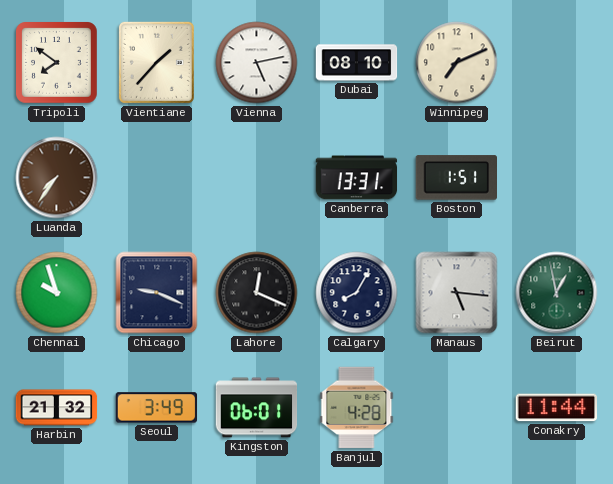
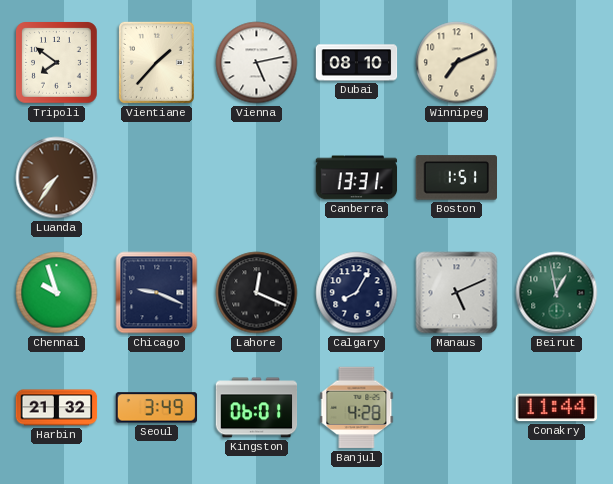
Manaus: 5:16 -> 5:11
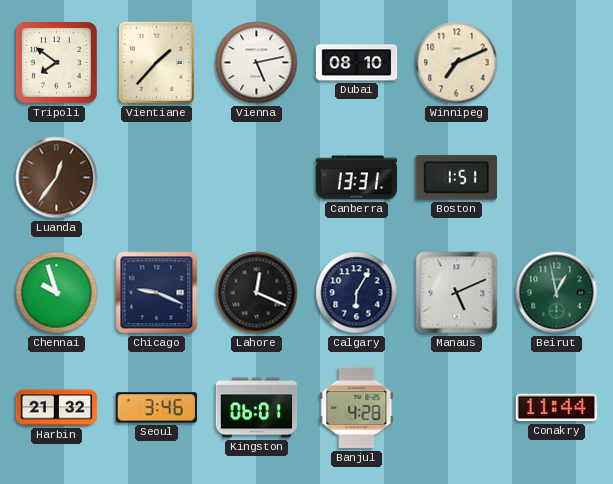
Luanda: 7:36 -> 12:36
Calgary: 8:05 -> 6:05
Seoul: 3:49 -> 3:46
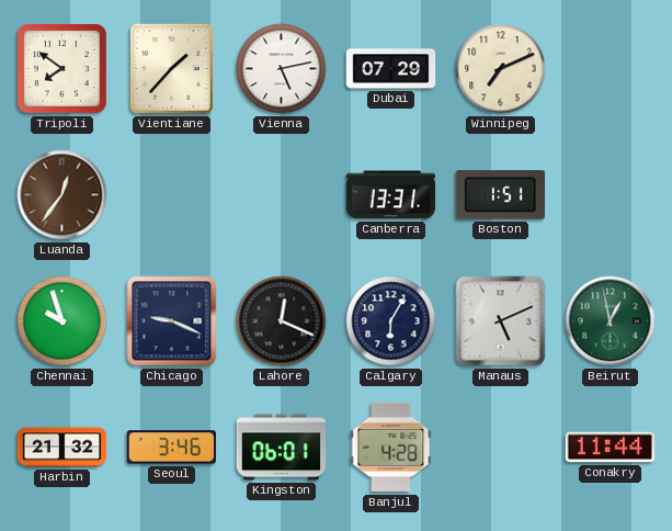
Dubai: 08:10 -> 07:29
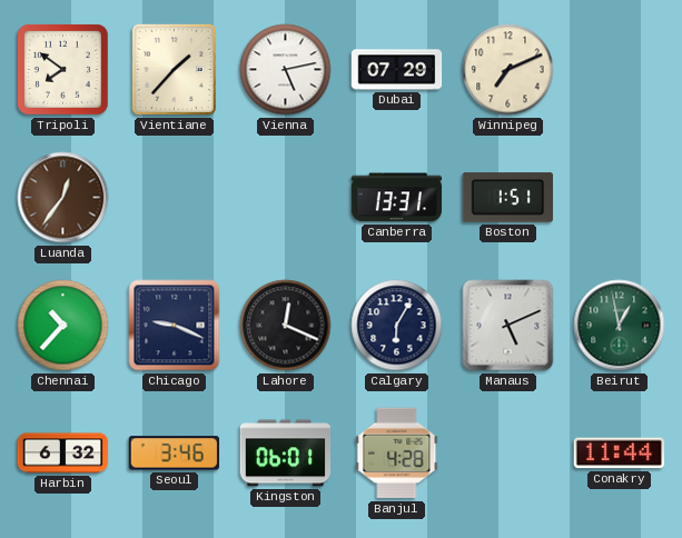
Chennai: 9:57 -> 10:37
Harbin: 21:32 -> 6:32
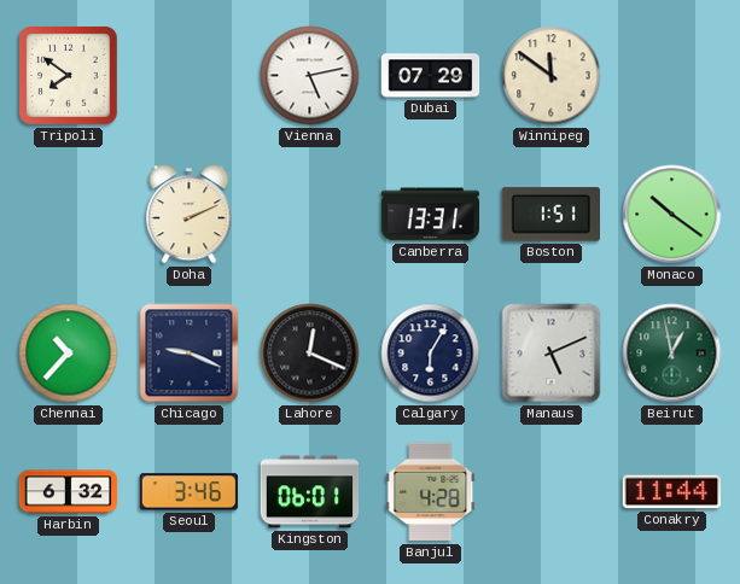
Vientiane: 1:37 -> none
Winnipeg: 7:11 -> 11:51
Luanda: 12:36 -> none
Doha: none -> 2:11
Monaco: none -> 10:21
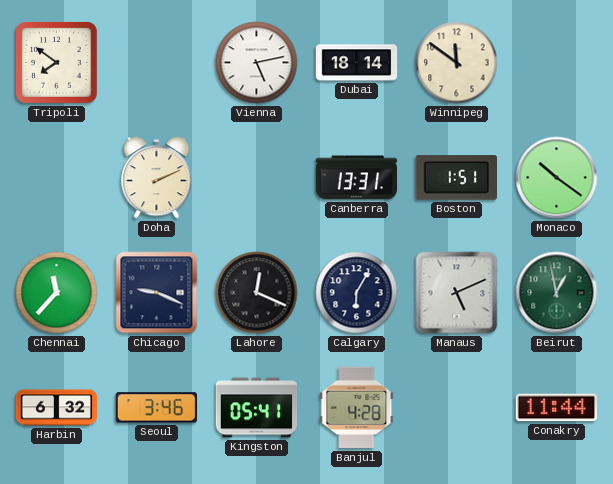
Dubai: 07:29 -> 18:14
Chennai: 10:37 -> 11:37
Kingston: 06:01 -> 05:41
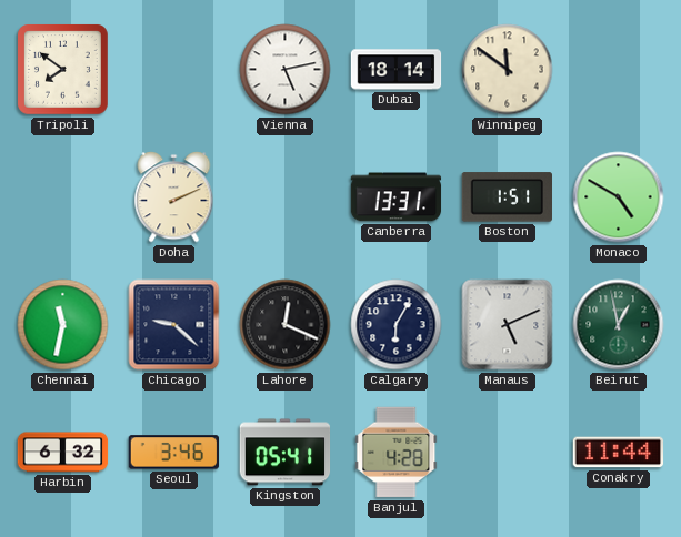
Monaco: 10:21 -> 4:50
Chennai: 11:37 -> 11:32
Chicago: 9:19 -> 9:22
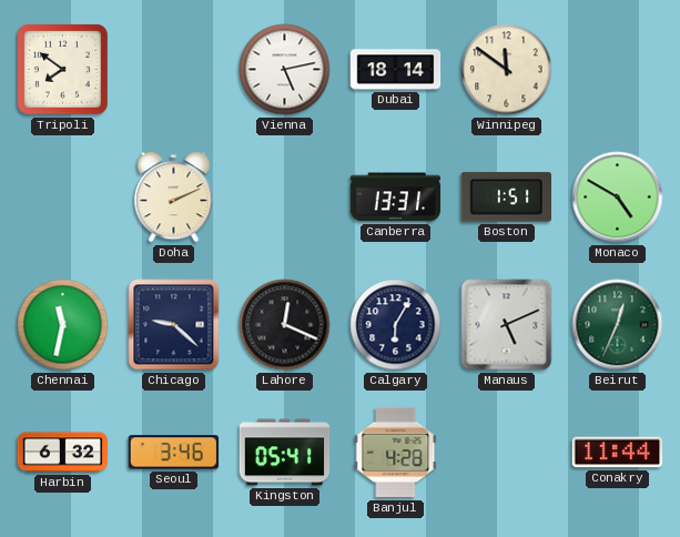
Beirut: 12:58 -> 12:34
